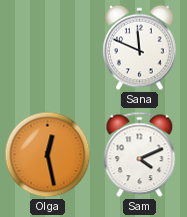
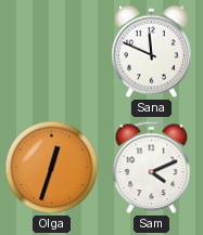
Olga: 12:28 -> 12:33
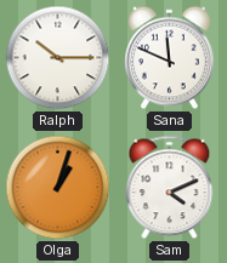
Ralph: none -> 10:15
Olga: 12:33 -> 1:03
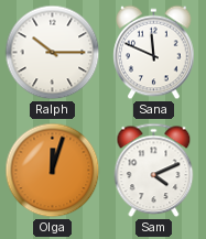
Olga: 1:03 -> 12:03
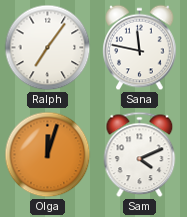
Ralph: 10:15 -> 7:06
Sana: 11:49 -> 11:47
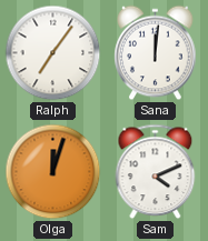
Sana: 11:47 -> 12:01
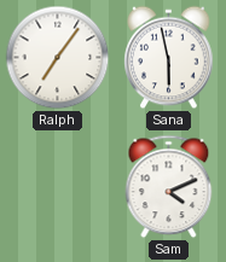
Sana: 12:01 -> 5:58
Olga: 12:03 -> none
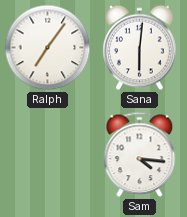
Sana: 5:58 -> 6:01
Sam: 4:11 -> 4:16
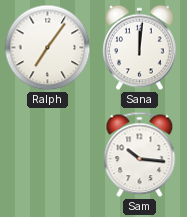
Sana: 6:01 -> 12:01
Sam: 4:16 -> 10:16
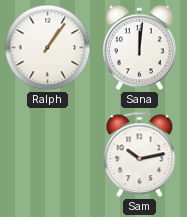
Ralph: 7:06 -> 1:06
Sam: 10:16 -> 10:13
